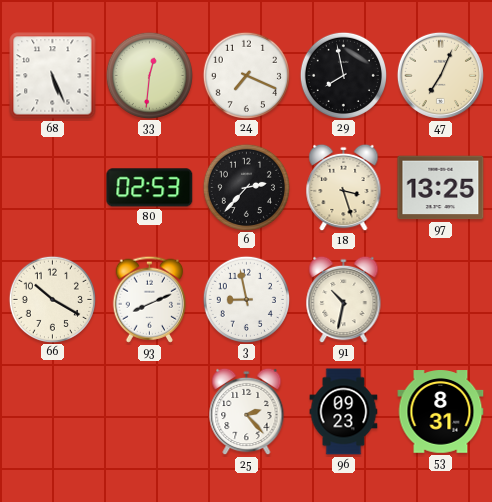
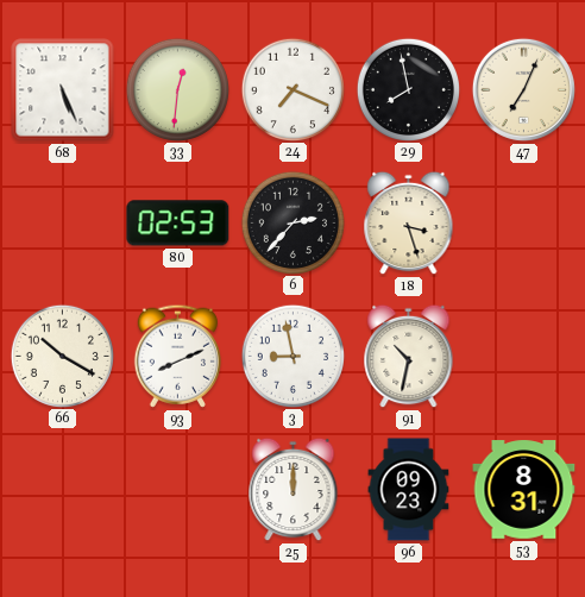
97: 13:25 -> none
25: 2:23 -> 12:00
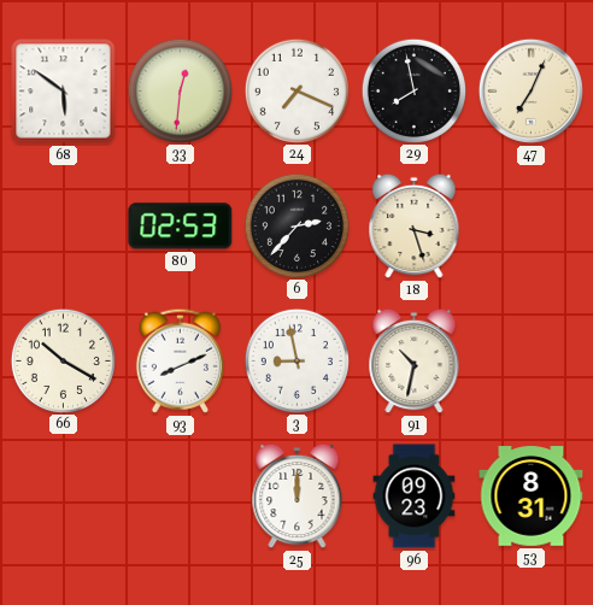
68: 5:26 -> 5:51
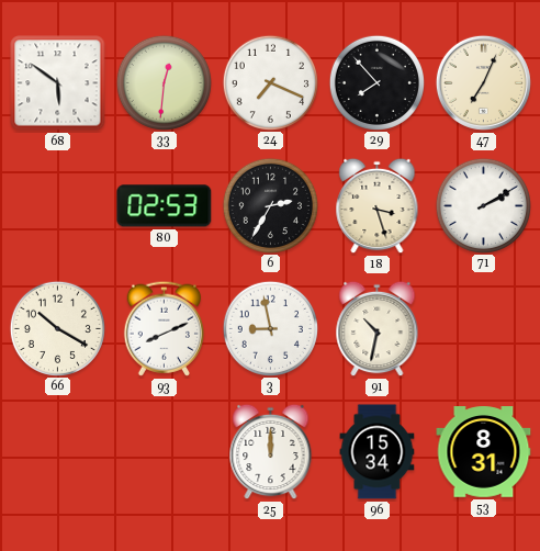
29: 7:58 -> 7:53
6: 2:37 -> 2:35
71: none -> 2:10
96: 09:23 -> 15:34
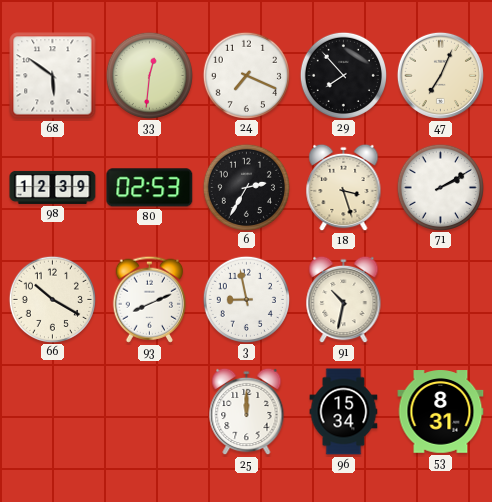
98: none -> 12:39
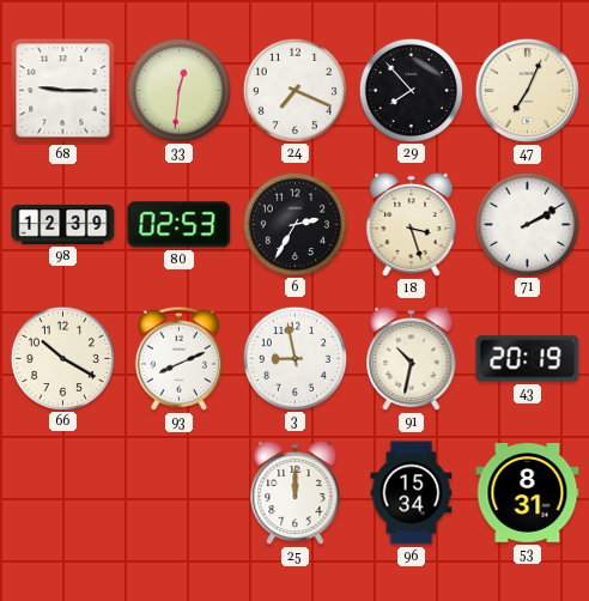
68: 5:51 -> 9:15
43: none -> 20:19
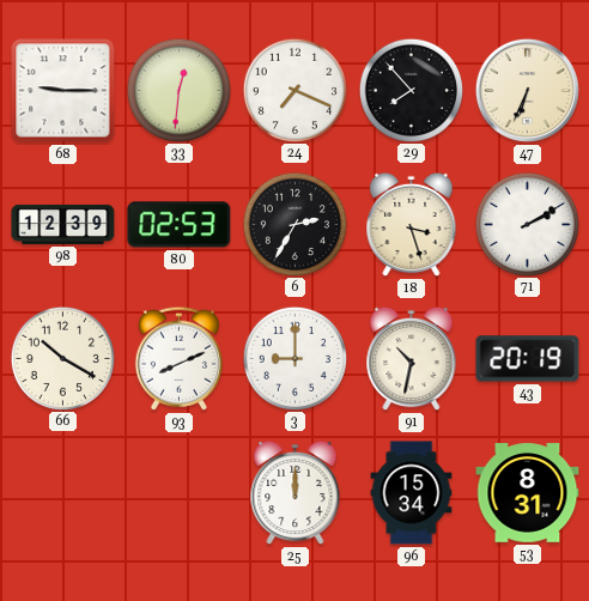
47: 7:04 -> 6:34
3: 8:58 -> 9:00
